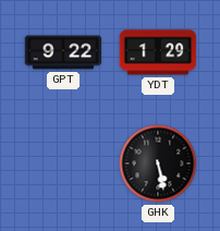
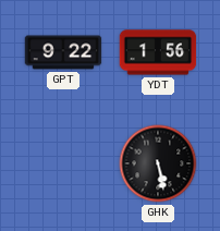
YDT: 1:29 -> 1:56
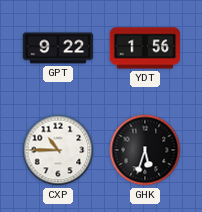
CXP: none -> 10:45
GHK: 5:28 -> 5:33
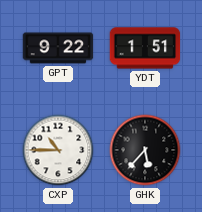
YDT: 1:56 -> 1:51
GHK: 5:33 -> 5:37
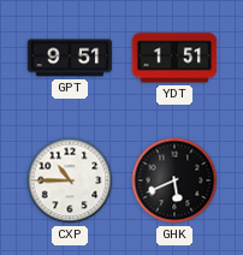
GPT: 9:22 -> 9:51
GHK: 5:37 -> 5:41
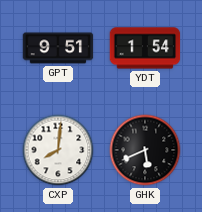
YDT: 1:51 -> 1:54
CXP: 10:45 -> 8:01
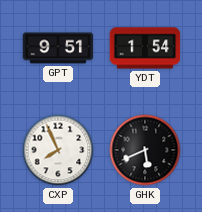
CXP: 8:01 -> 7:56
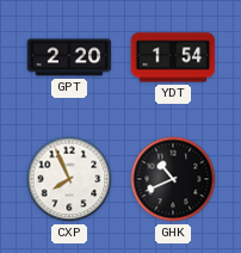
GPT: 9:51 -> 2:20
GHK: 5:41 -> 10:41
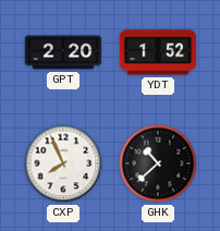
YDT: 1:54 -> 1:52
GHK: 10:41 -> 10:38
